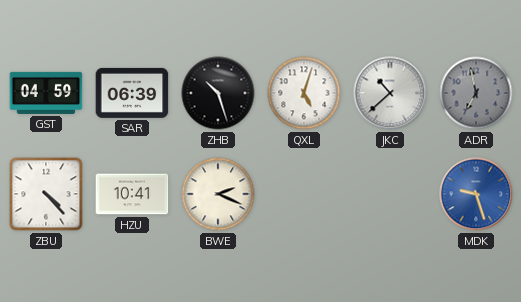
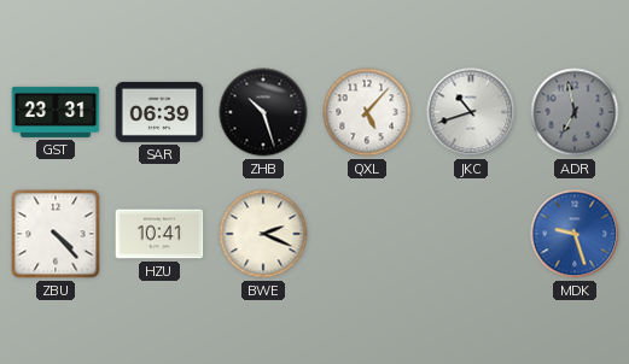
GST: 04:59 -> 23:31
QXL: 5:03 -> 5:07
JKC: 10:38 -> 10:42
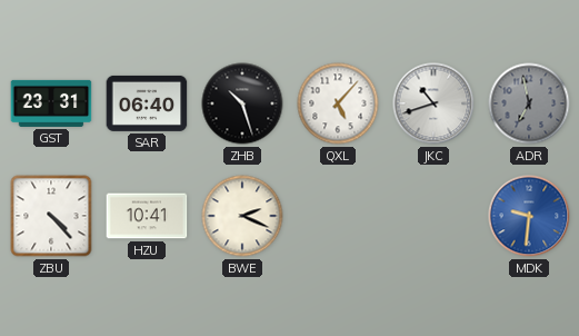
SAR: 06:39 -> 06:40
MDK: 9:27 -> 9:31
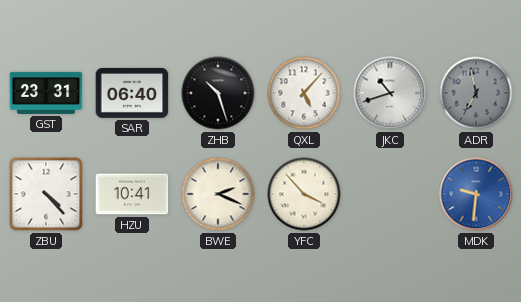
YFC: none -> 3:53
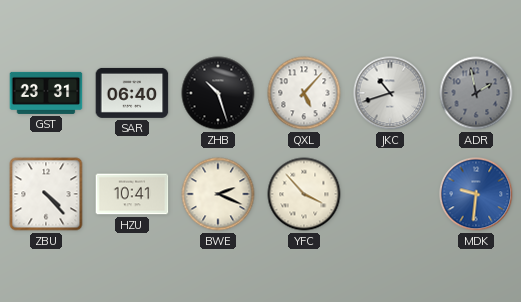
ADR: 6:58 -> 1:58
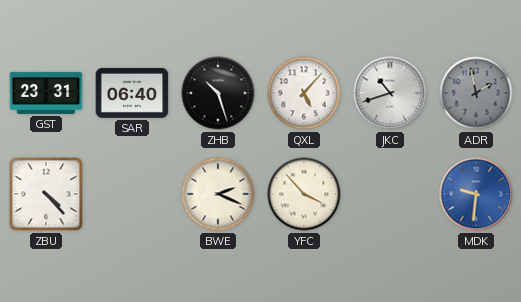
HZU: 10:41 -> none
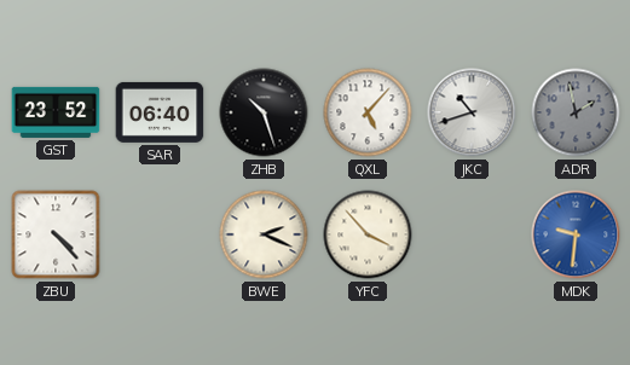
GST: 23:31 -> 23:52
